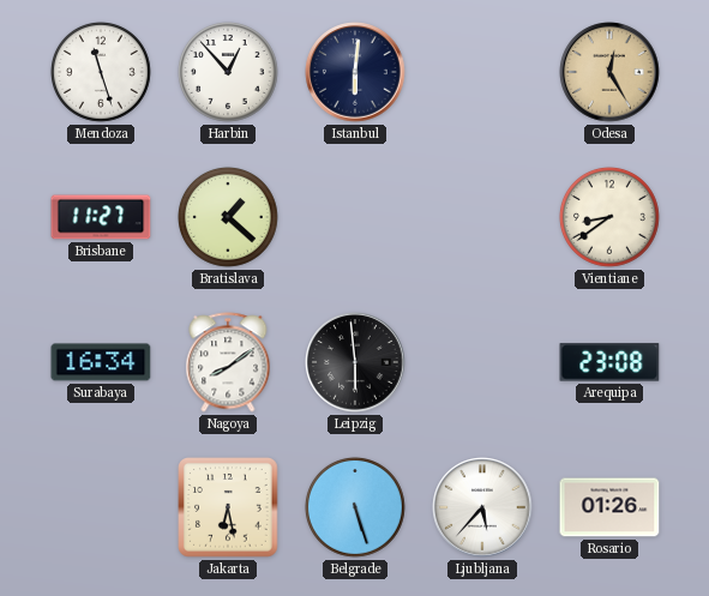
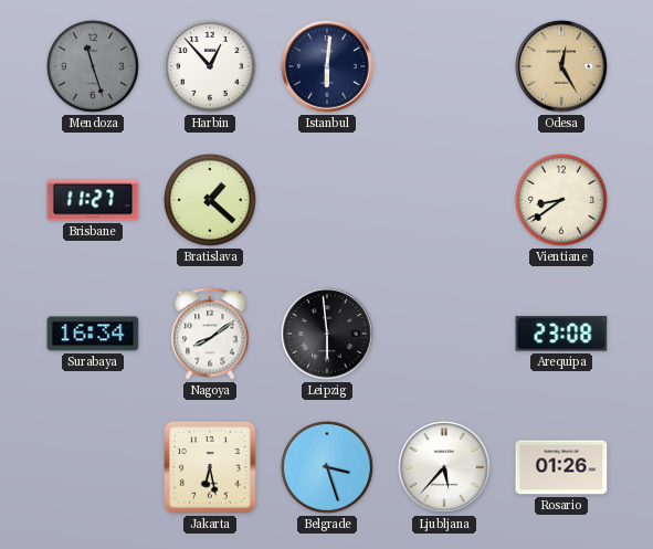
Mendoza dial: white -> grey
Belgrade: 5:27 -> 3:27
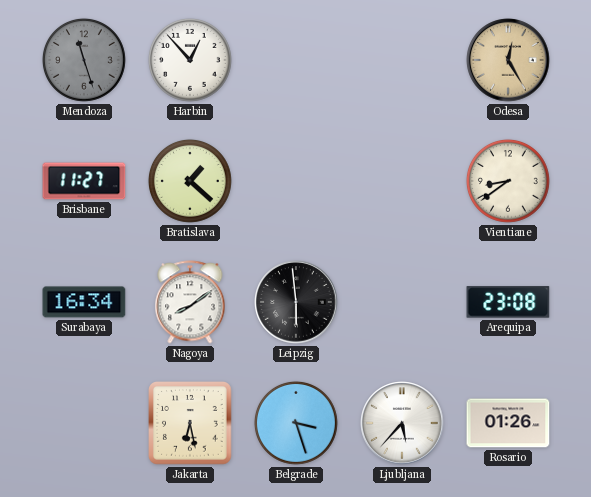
Istanbul: 6:01 -> none
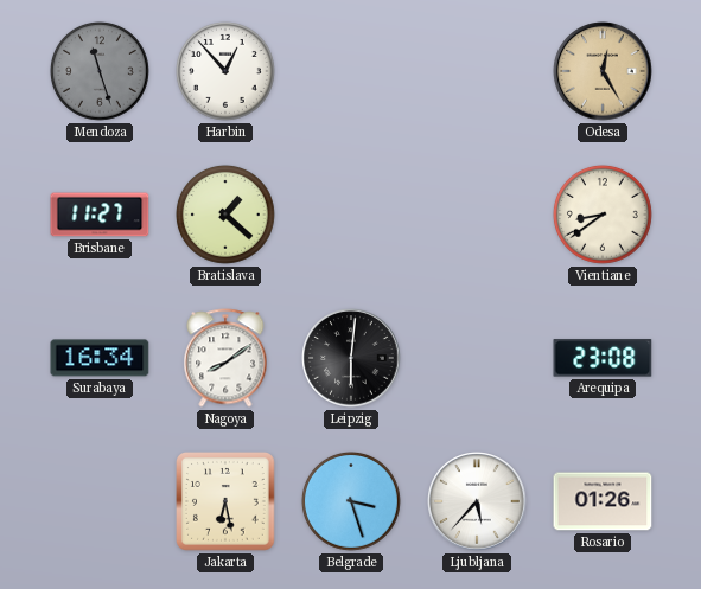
Leipzig: 5:59 -> 6:01
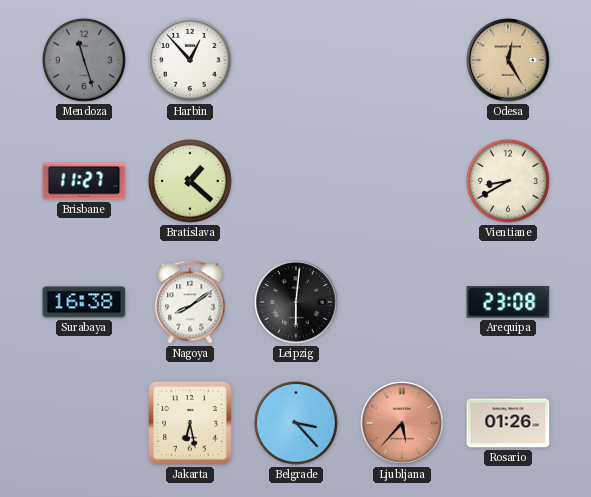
Vientiane: 8:39 -> 8:40
Surabaya: 16:34 -> 16:38
Belgrade: 3:27 -> 3:23
Ljubljana dial: white -> salmon
